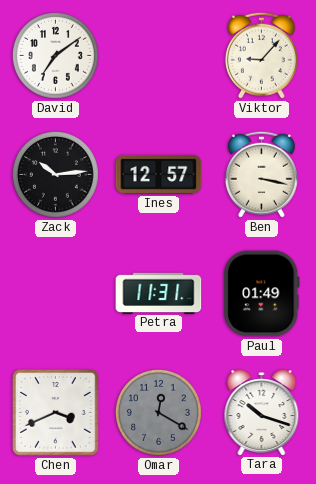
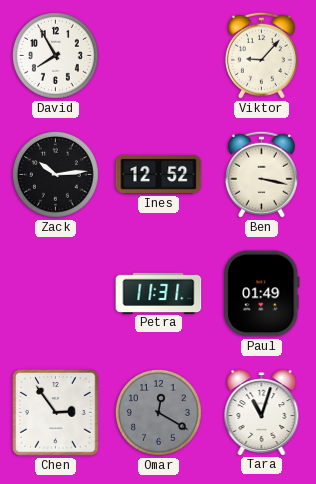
David: 7:09 -> 7:55
Ines: 12:57 -> 12:52
Chen: 3:41 -> 2:54
Tara: 10:18 -> 11:03
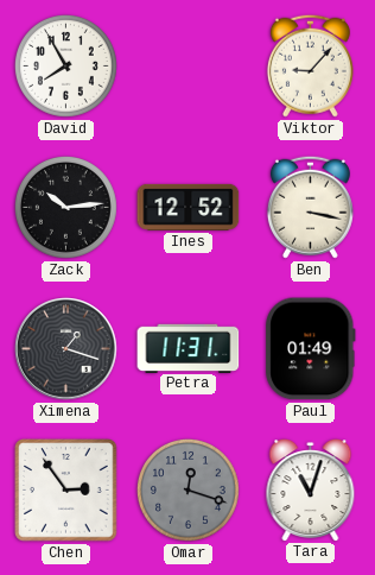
Ximena: none -> 1:18
Omar: 12:20 -> 12:18
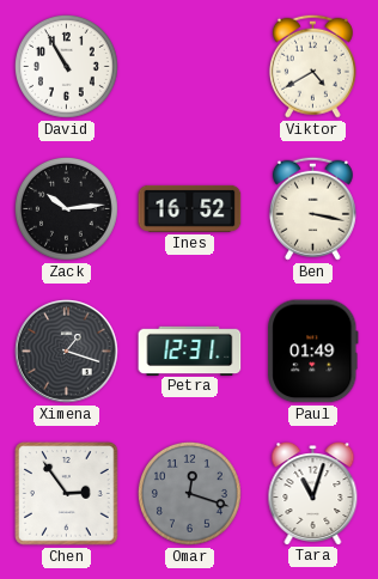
David: 7:55 -> 10:55
Viktor: 9:07 -> 4:40
Ines: 12:52 -> 16:52
Petra: 11:31 -> 12:31
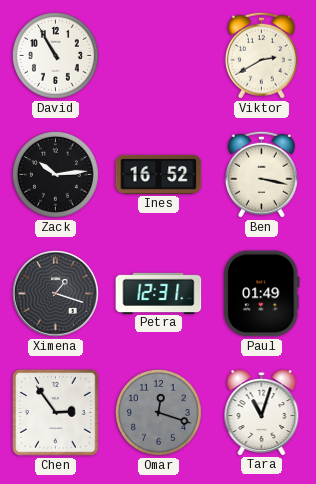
Viktor: 4:40 -> 2:40
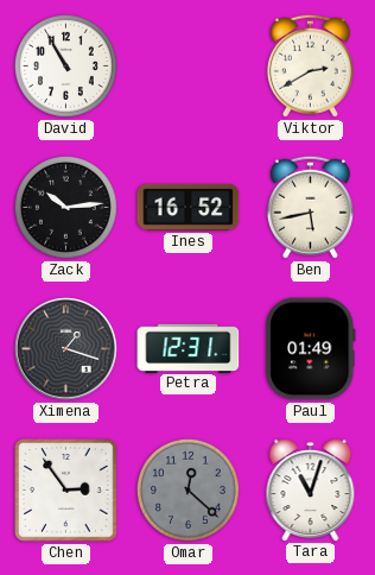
Ben: 3:17 -> 5:43
Omar: 12:18 -> 12:22
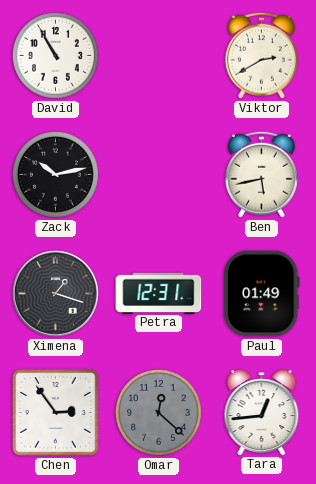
Zack: 10:14 -> 10:13
Ines: 16:52 -> none
Tara: 11:03 -> 12:44
